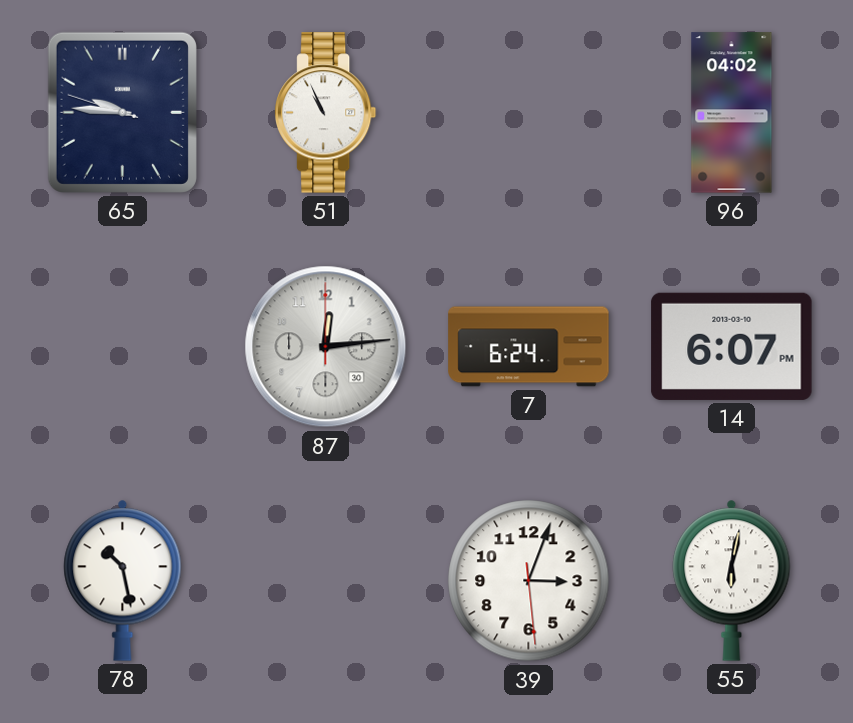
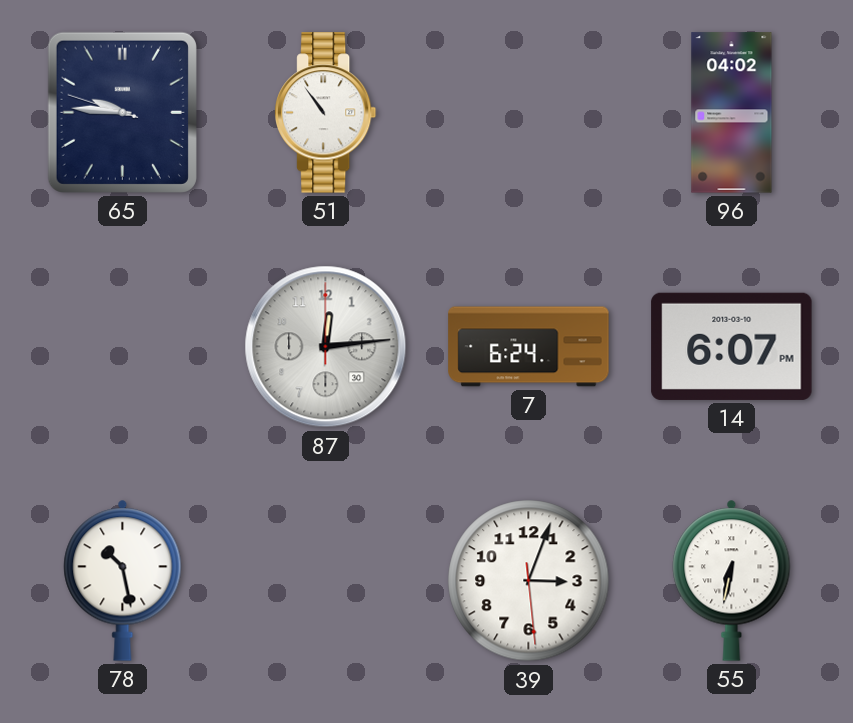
51: 10:56 -> 10:54
55: 6:02 -> 6:32
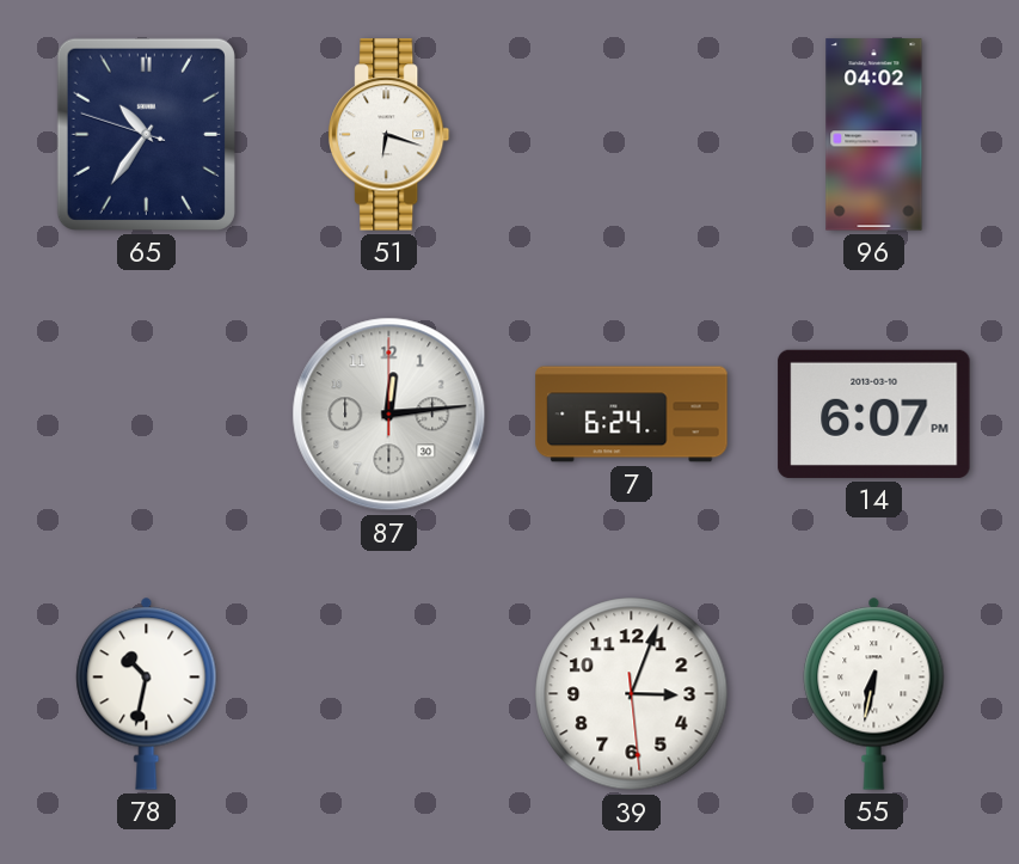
65: 9:45 -> 10:35
51: 10:54 -> 6:18
78: 10:28 -> 10:32
